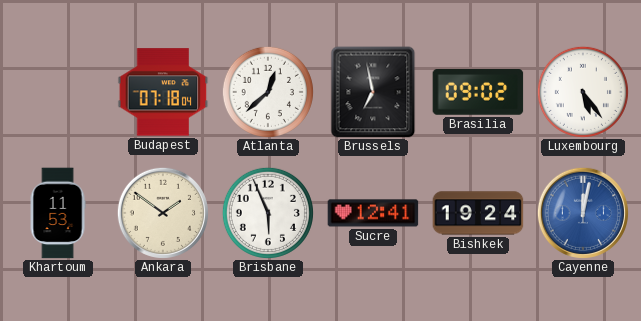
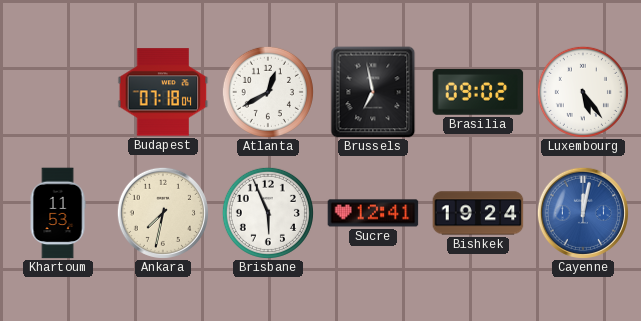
Atlanta: 12:38 -> 12:40
Ankara: 1:51 -> 7:32
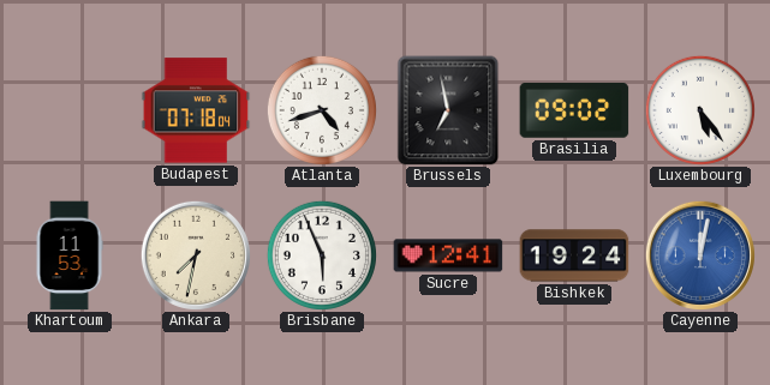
Atlanta: 12:40 -> 4:42
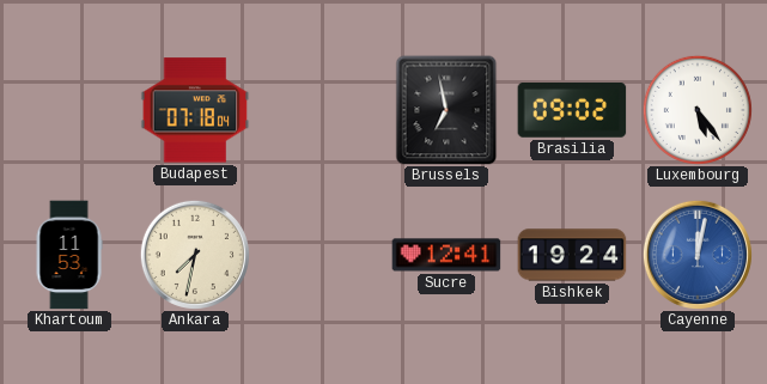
Atlanta: 4:42 -> none
Brisbane: 5:56 -> none
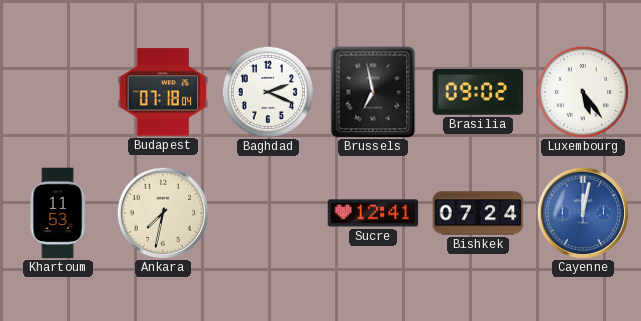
Baghdad: none -> 2:19
Bishkek: 19:24 -> 07:24
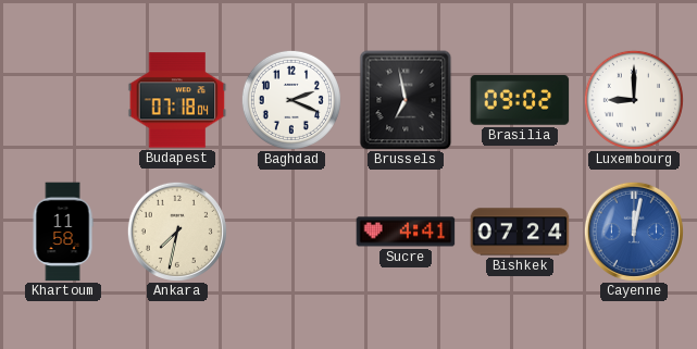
Luxembourg: 5:24 -> 9:00
Khartoum: 11:53 -> 11:58
Sucre: 12:41 -> 4:41
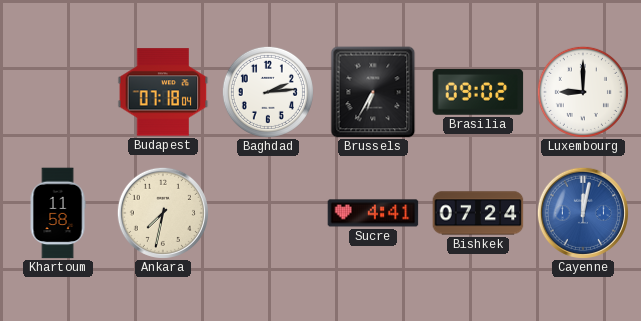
Baghdad: 2:19 -> 2:14
Brussels: 6:58 -> 6:35
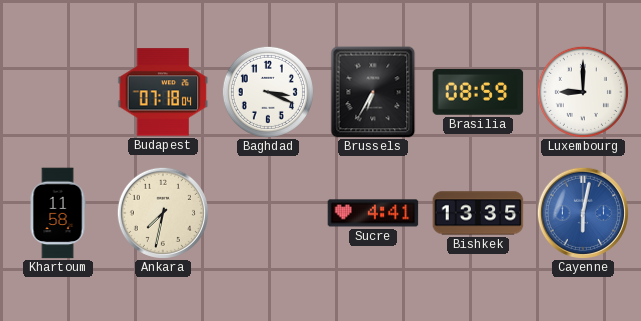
Baghdad: 2:14 -> 3:19
Brasilia: 09:02 -> 08:59
Bishkek: 07:24 -> 13:35
Cayenne: 12:02 -> 6:02
